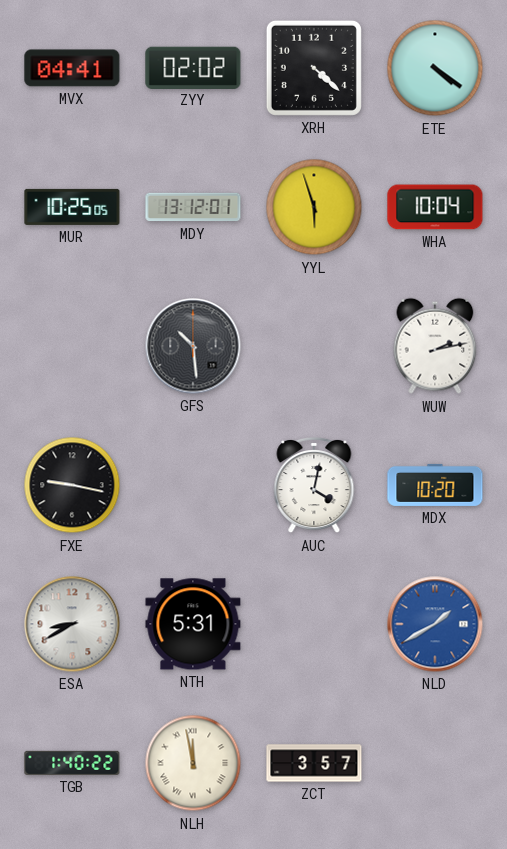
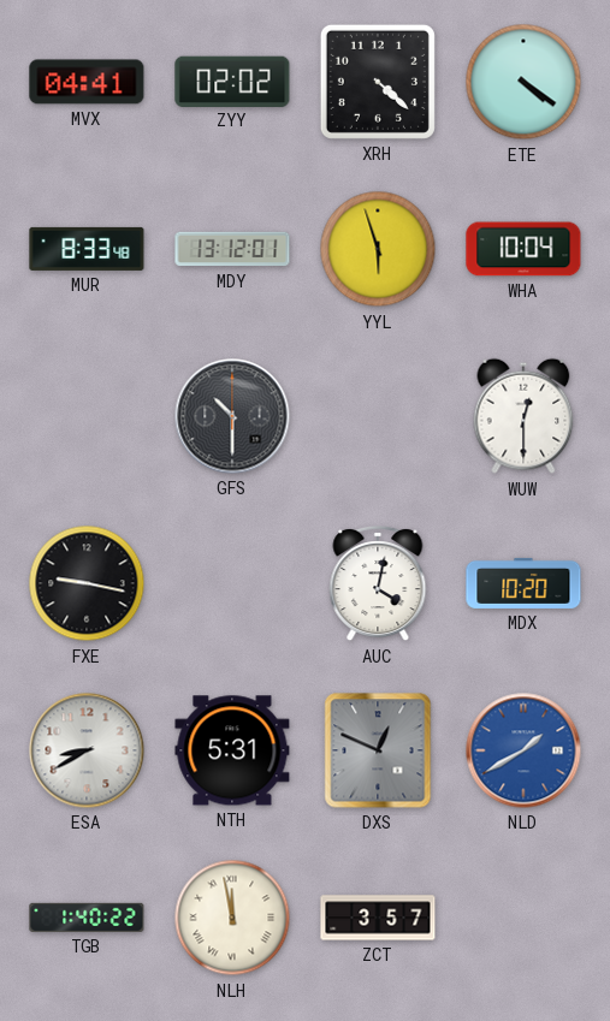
MUR: 10:25 -> 8:33
GFS: 10:29 -> 10:30
WUW: 2:13 -> 12:30
DXS: none -> 12:49
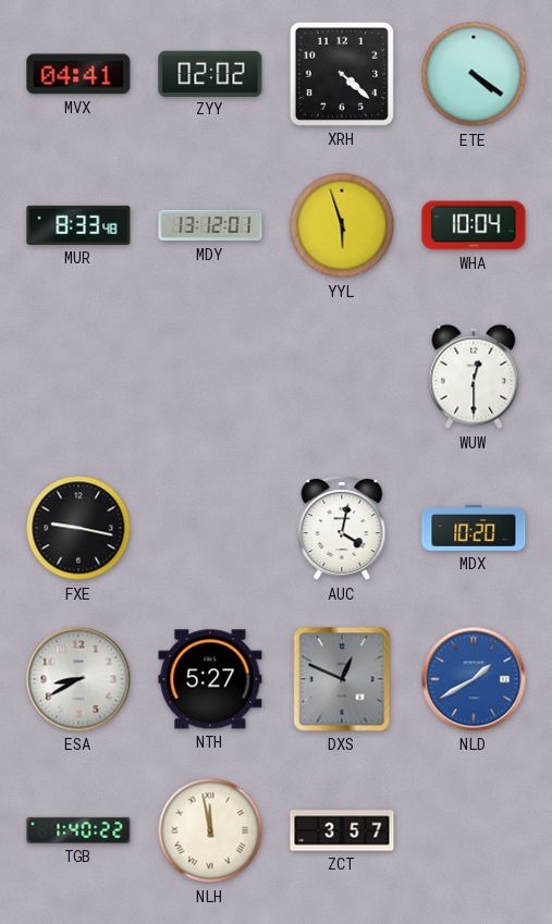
GFS: 10:30 -> none
NTH: 5:31 -> 5:27
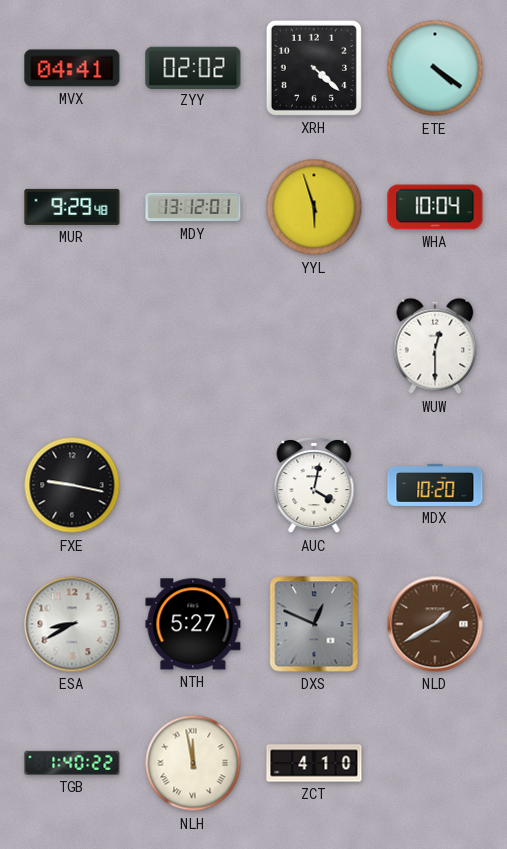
MUR: 8:33 -> 9:29
NLD dial: blue -> brown
ZCT: 3:57 -> 4:10
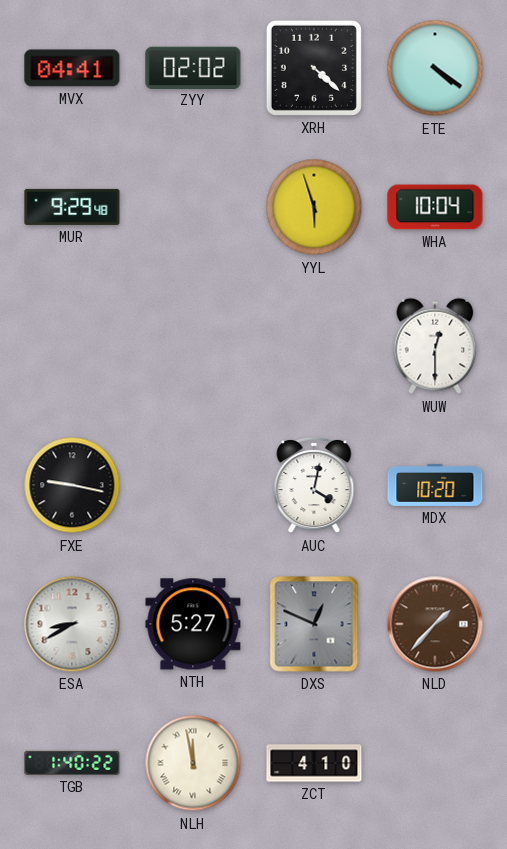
MDY: 13:12 -> none
NLD: 1:40 -> 1:37
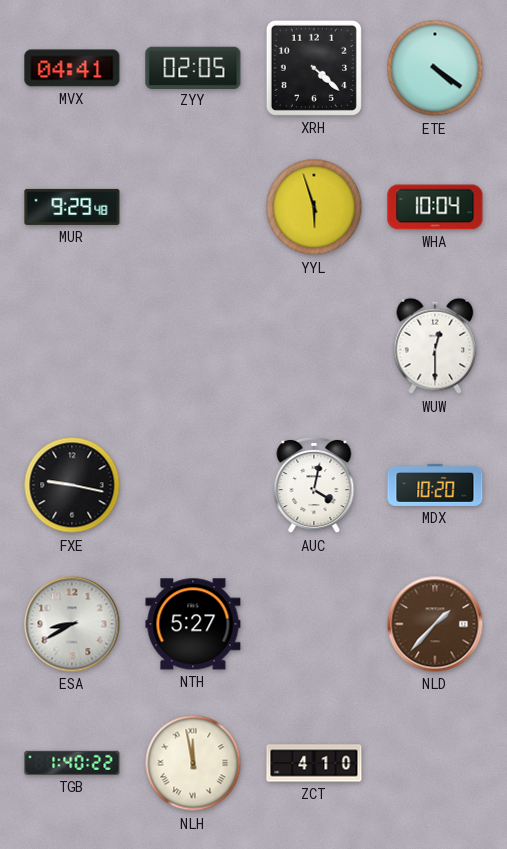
ZYY: 02:02 -> 02:05
DXS: 12:49 -> none
